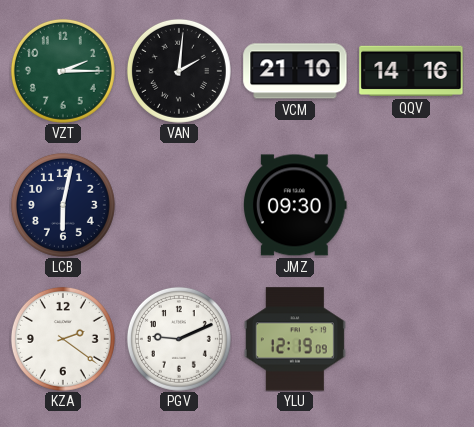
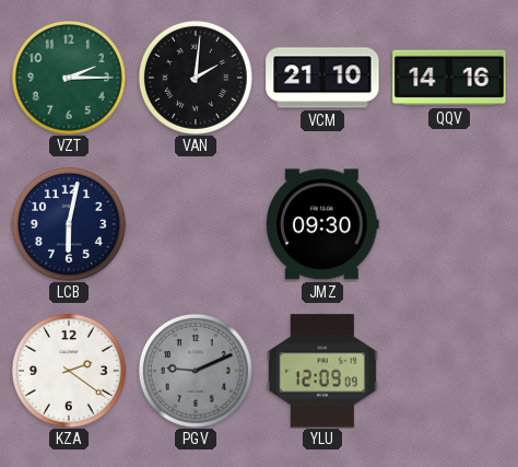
PGV dial: white -> grey
YLU: 12:19 -> 12:09
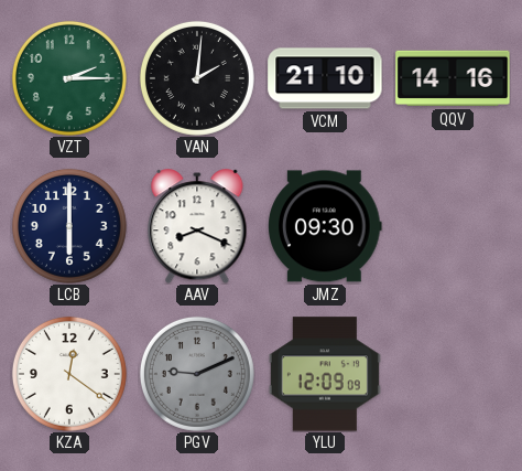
LCB: 6:02 -> 6:00
AAV: none -> 8:19
KZA: 2:21 -> 12:21
